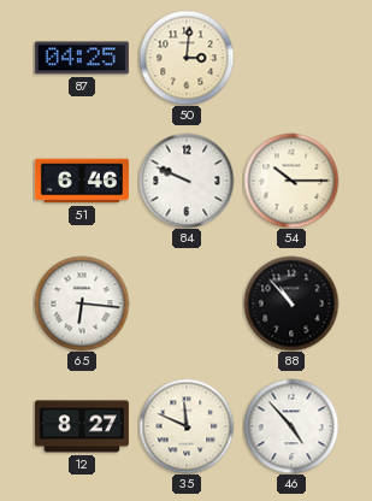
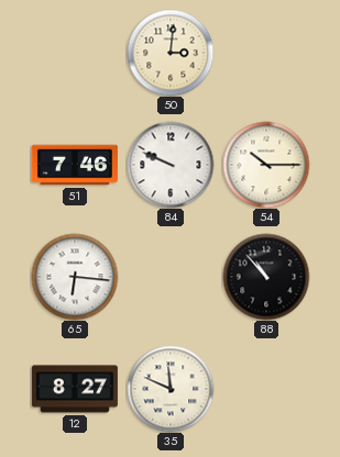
87: 04:25 -> none
51: 6:46 -> 7:46
46: 4:53 -> none
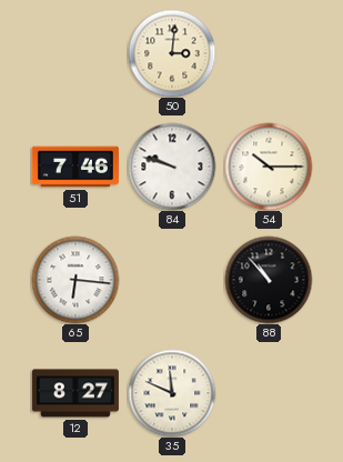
84: 9:49 -> 9:48
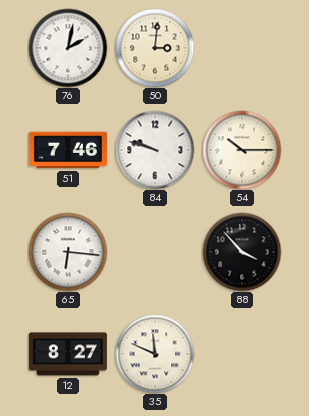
76: none -> 2:02
88: 10:53 -> 3:53
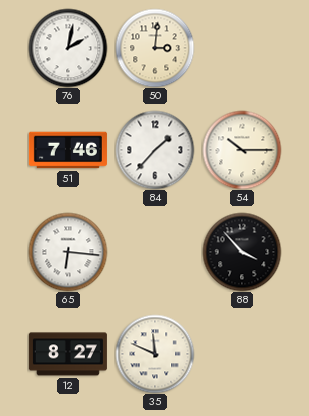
84: 9:48 -> 1:37
